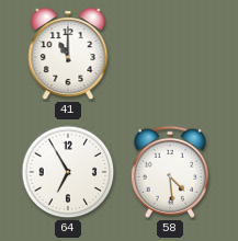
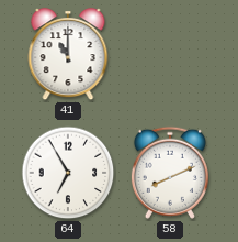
58: 4:29 -> 8:11
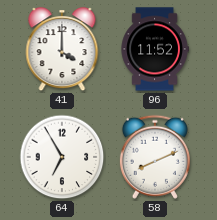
41: 11:00 -> 4:00
96: none -> 11:52
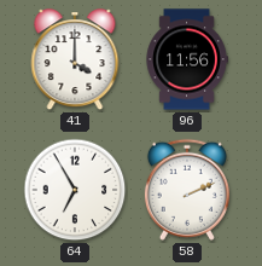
96: 11:52 -> 11:56
58: 8:11 -> 2:11
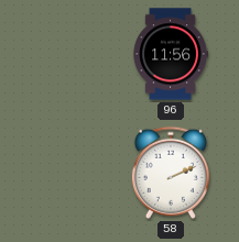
41: 4:00 -> none
64: 6:55 -> none
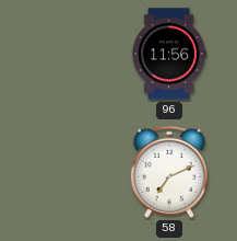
58: 2:11 -> 7:11
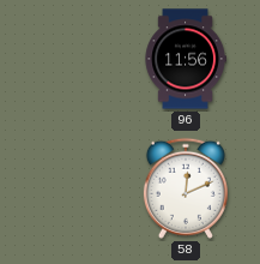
58: 7:11 -> 12:11
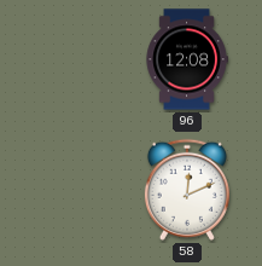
96: 11:56 -> 12:08
